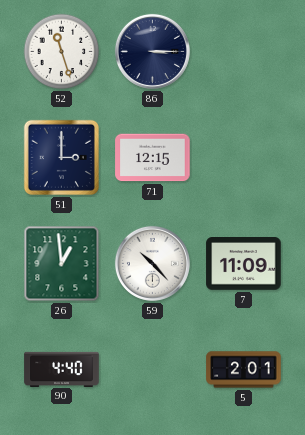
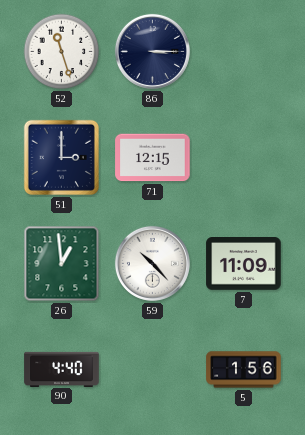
5: 2:01 -> 1:56
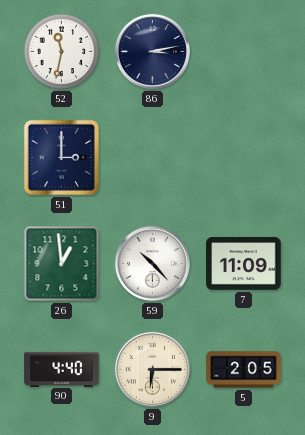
52: 11:27 -> 11:32
86: 3:15 -> 3:13
71: 12:15 -> none
9: none -> 6:15
5: 1:56 -> 2:05
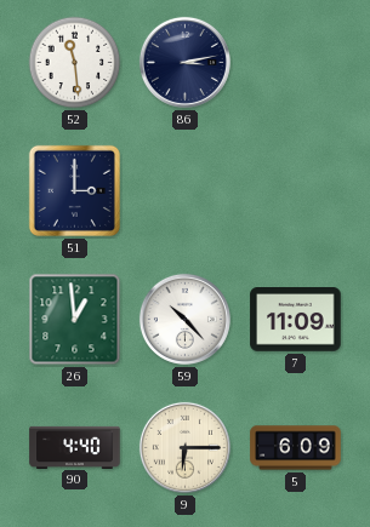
52: 11:32 -> 11:29
5: 2:05 -> 6:09
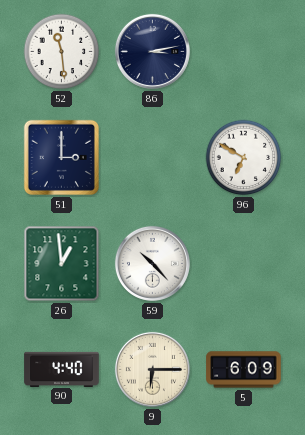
96: none -> 6:50
7: 11:09 -> none
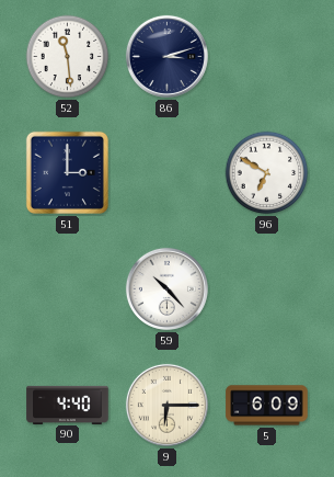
86: 3:13 -> 3:12
26: 12:59 -> none
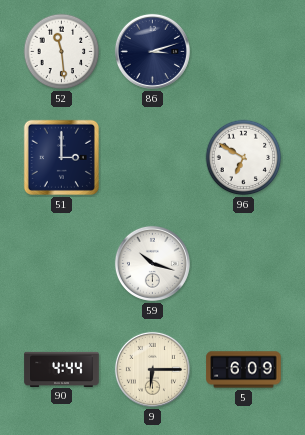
59: 10:23 -> 10:18
90: 4:40 -> 4:44
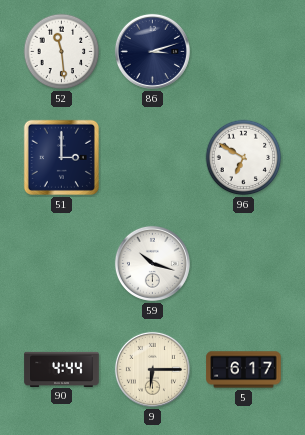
5: 6:09 -> 6:17
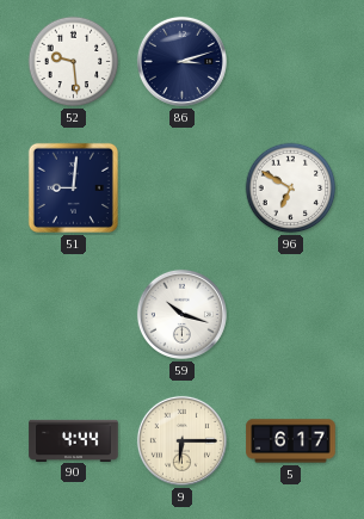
52: 11:29 -> 9:29
51: 3:00 -> 9:01
